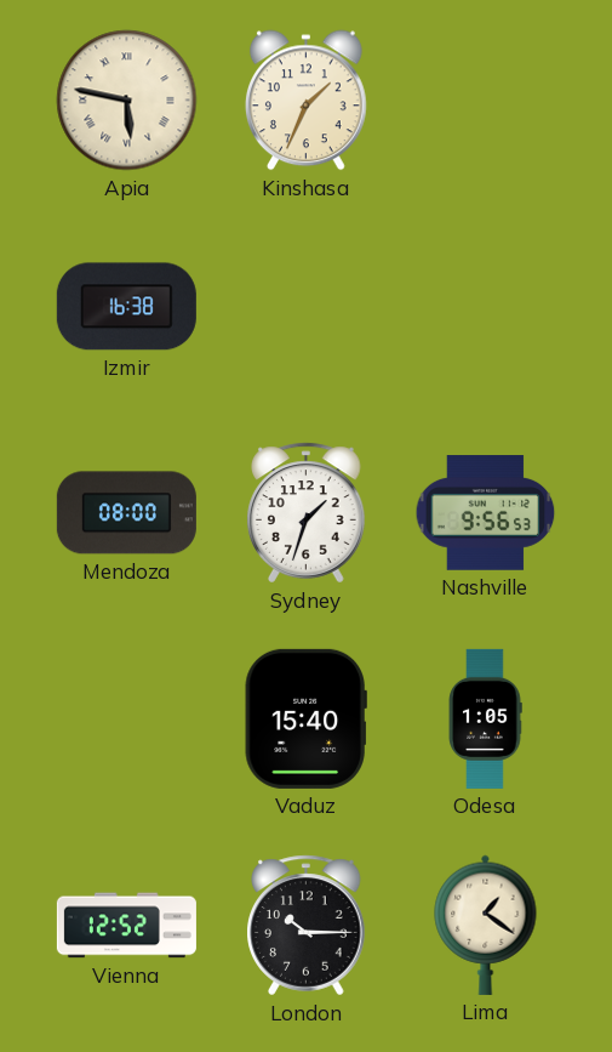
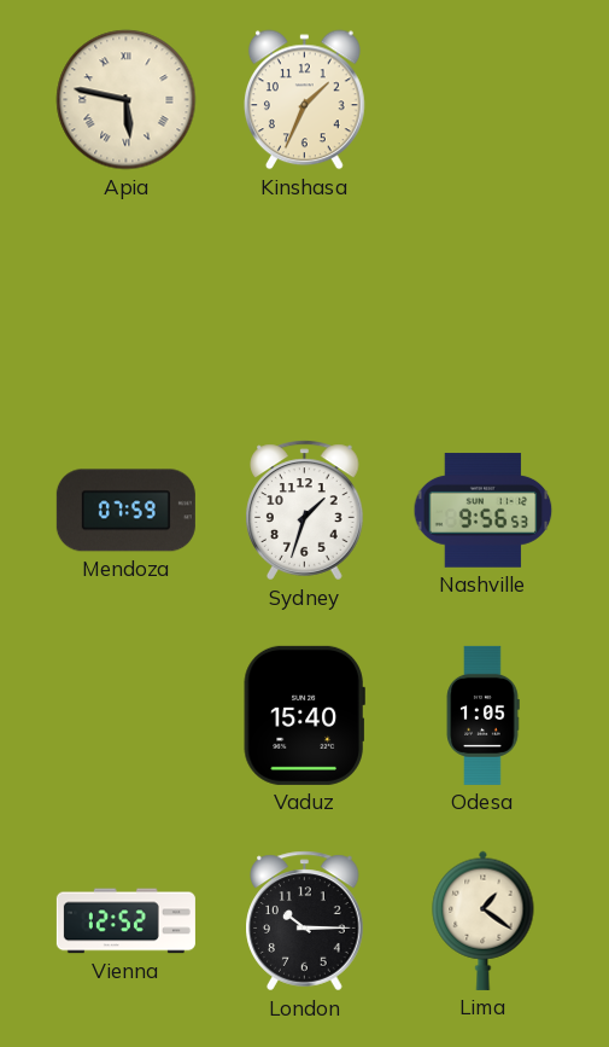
Izmir: 16:38 -> none
Mendoza: 08:00 -> 07:59
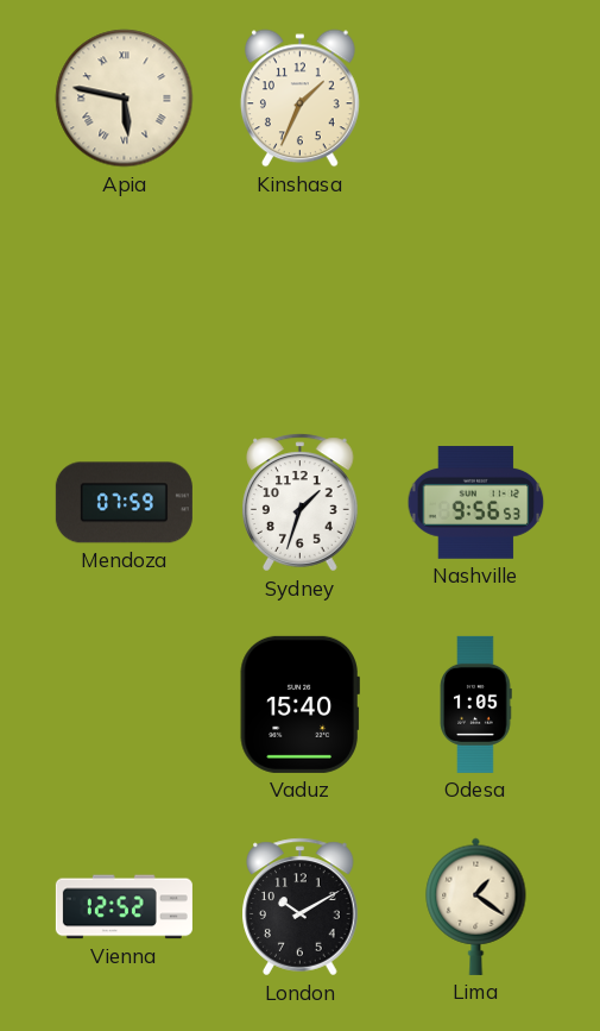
London: 10:15 -> 10:10
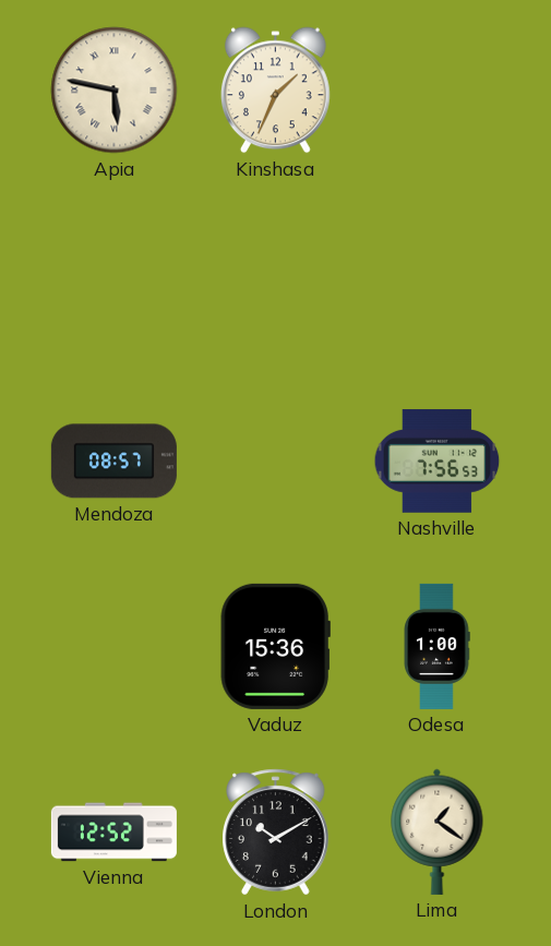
Mendoza: 07:59 -> 08:57
Sydney: 1:33 -> none
Nashville: 9:56 -> 7:56
Vaduz: 15:40 -> 15:36
Odesa: 1:05 -> 1:00
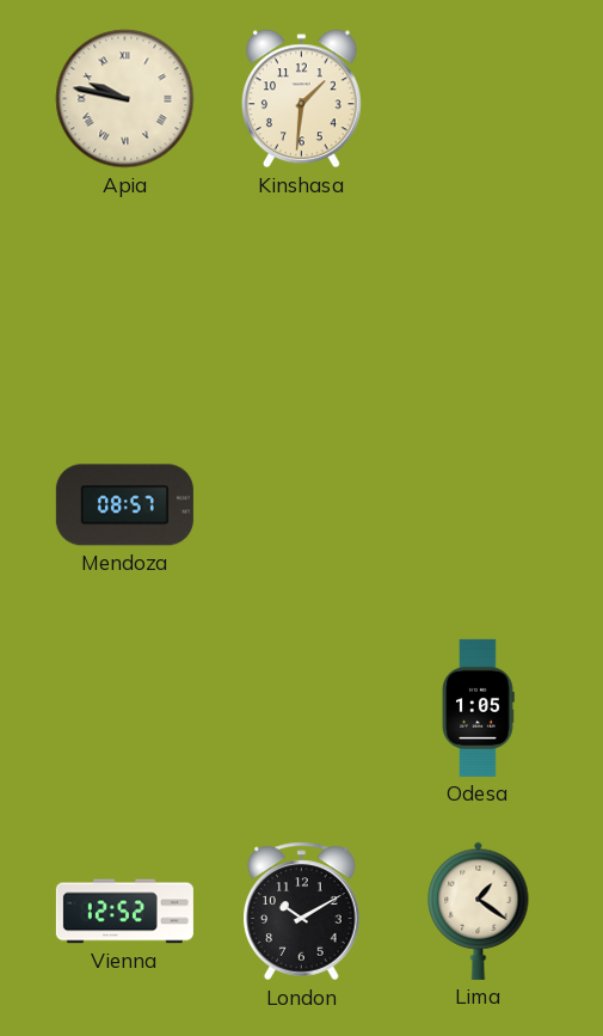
Apia: 5:47 -> 9:47
Kinshasa: 1:34 -> 1:31
Nashville: 7:56 -> none
Vaduz: 15:36 -> none
Odesa: 1:00 -> 1:05
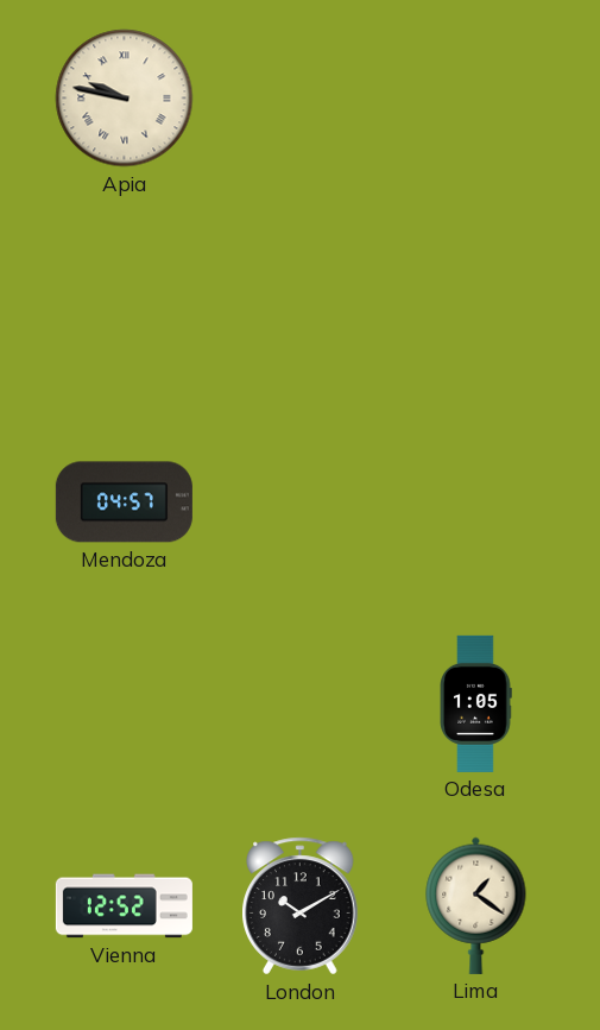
Kinshasa: 1:31 -> none
Mendoza: 08:57 -> 04:57
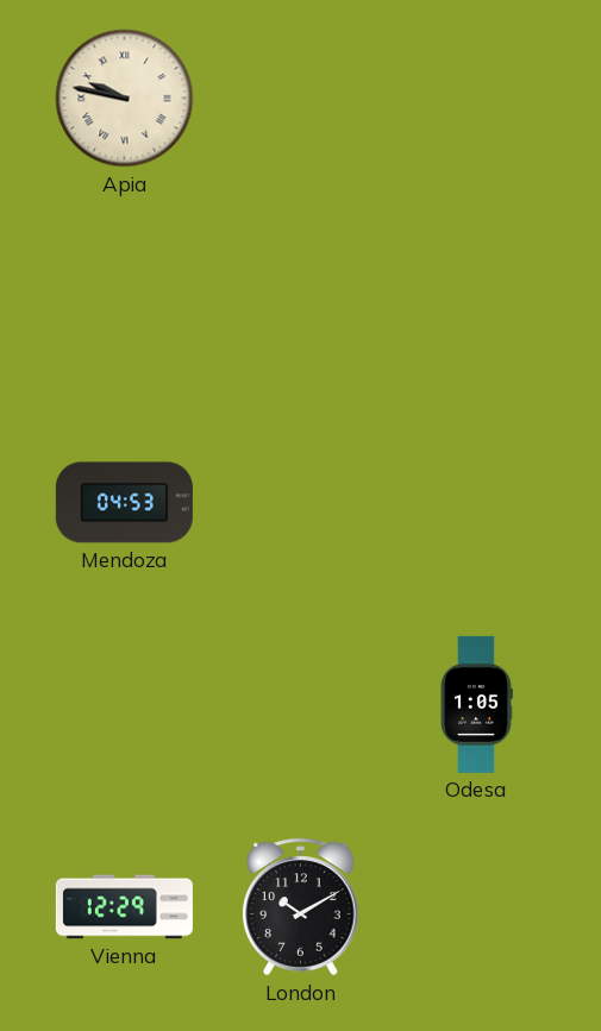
Mendoza: 04:57 -> 04:53
Vienna: 12:52 -> 12:29
Lima: 1:21 -> none
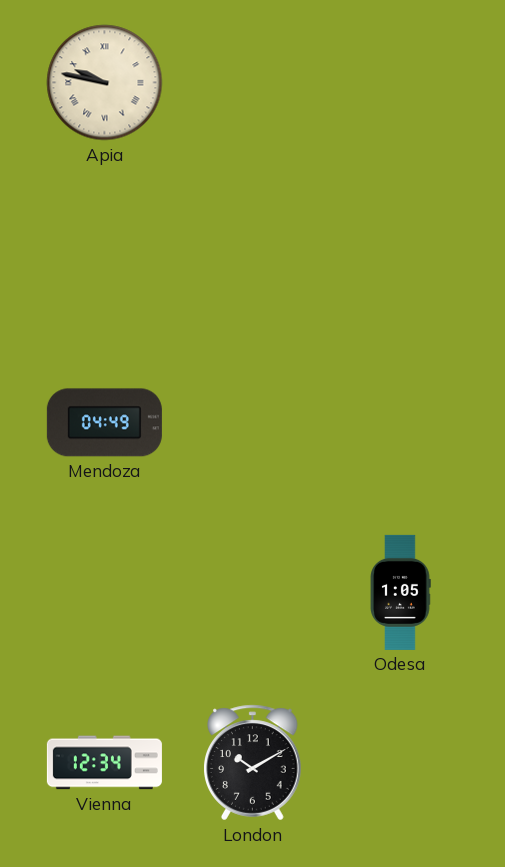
Mendoza: 04:53 -> 04:49
Vienna: 12:29 -> 12:34
